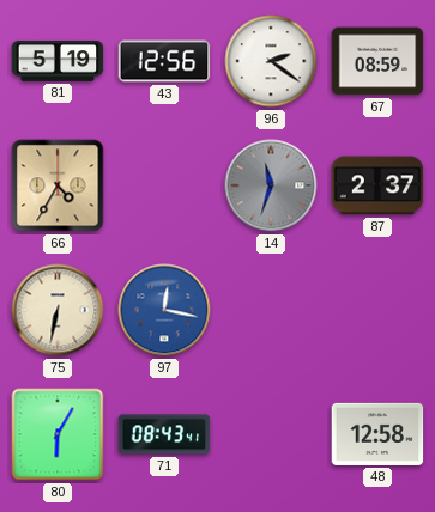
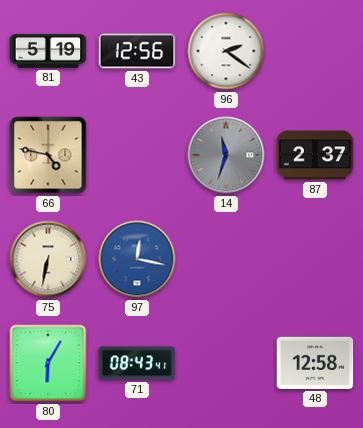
67: 08:59 -> none
66: 4:35 -> 4:47
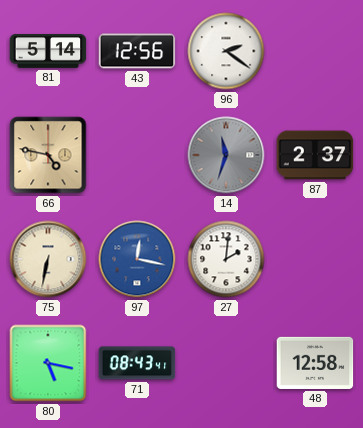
81: 5:19 -> 5:14
27: none -> 2:01
80: 6:05 -> 5:17
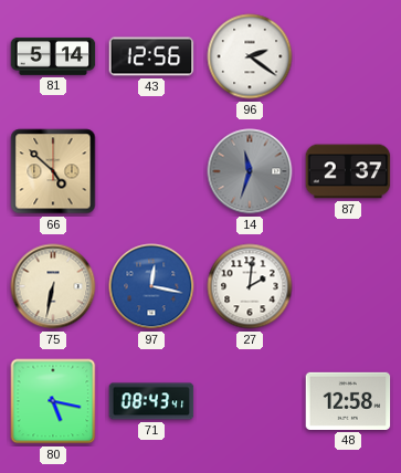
66: 4:47 -> 4:52
